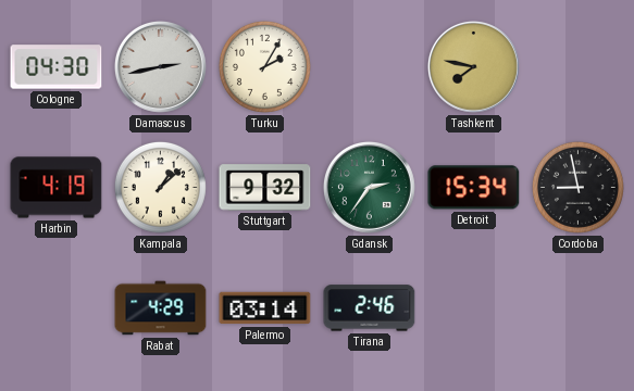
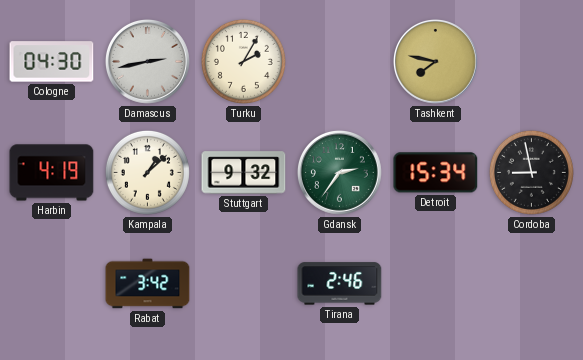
Rabat: 4:29 -> 3:42
Palermo: 03:14 -> none
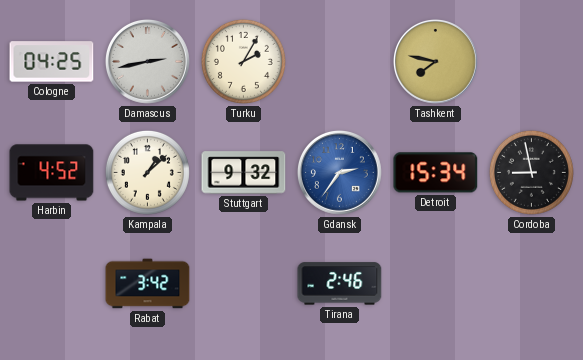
Cologne: 04:30 -> 04:25
Harbin: 4:19 -> 4:52
Gdansk dial: green -> blue
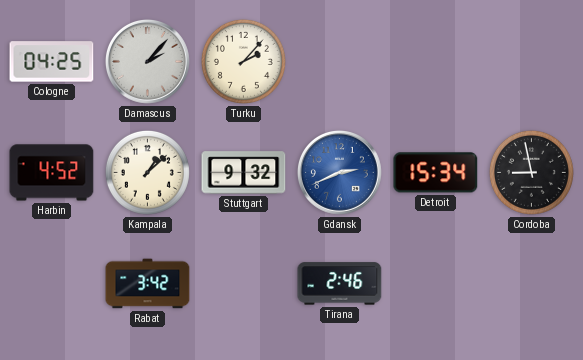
Damascus: 2:43 -> 2:07
Turku: 2:05 -> 2:07
Tashkent: 7:47 -> none
Gdansk: 2:36 -> 2:41
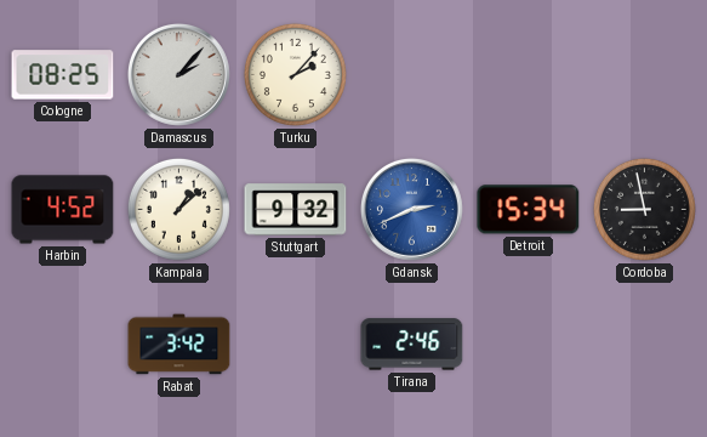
Cologne: 04:25 -> 08:25
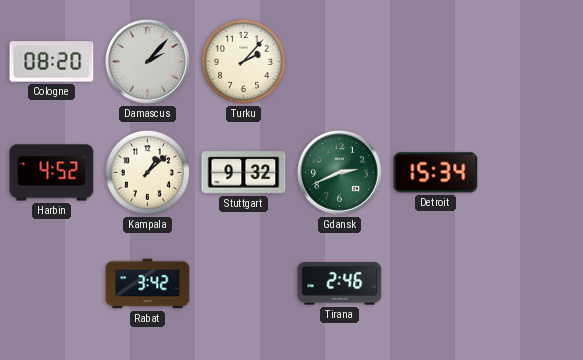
Cologne: 08:25 -> 08:20
Gdansk dial: blue -> green
Cordoba: 8:58 -> none
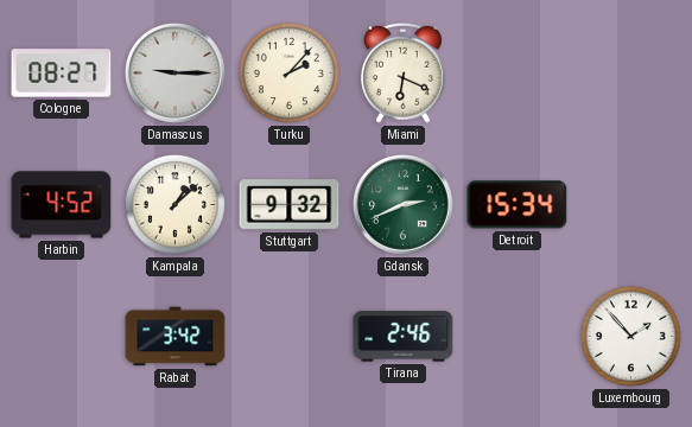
Cologne: 08:20 -> 08:27
Damascus: 2:07 -> 9:15
Miami: none -> 6:19
Luxembourg: none -> 1:53
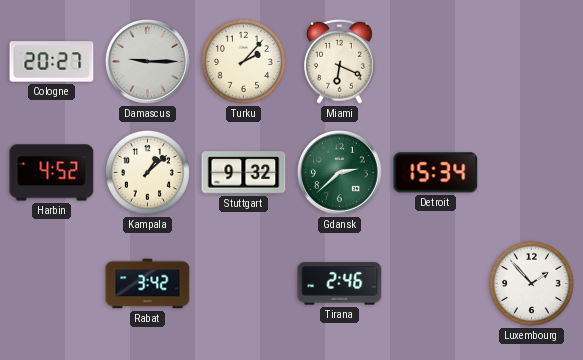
Cologne: 08:27 -> 20:27
Gdansk: 2:41 -> 2:38
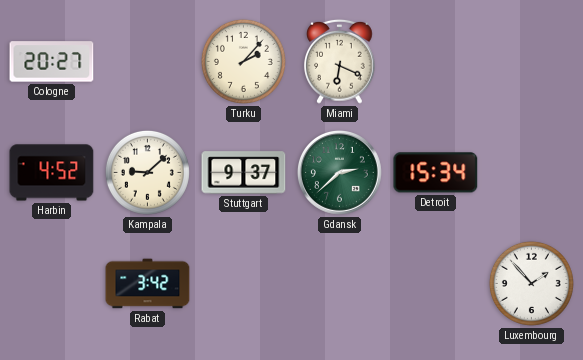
Damascus: 9:15 -> none
Kampala: 1:08 -> 9:08
Stuttgart: 9:32 -> 9:37
Tirana: 2:46 -> none
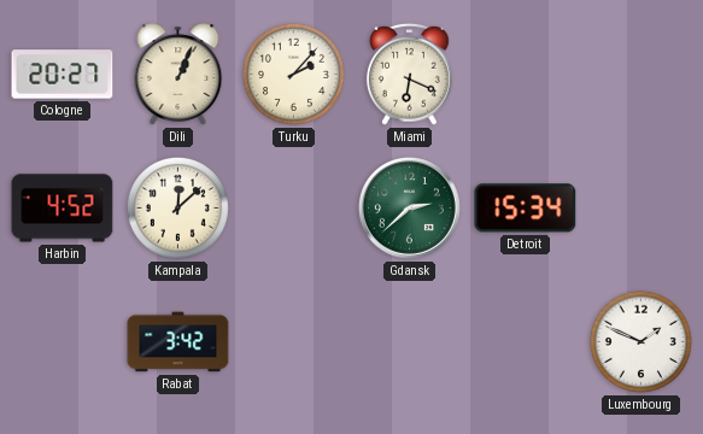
Dili: none -> 1:04
Kampala: 9:08 -> 12:08
Stuttgart: 9:37 -> none
Luxembourg: 1:53 -> 1:49
